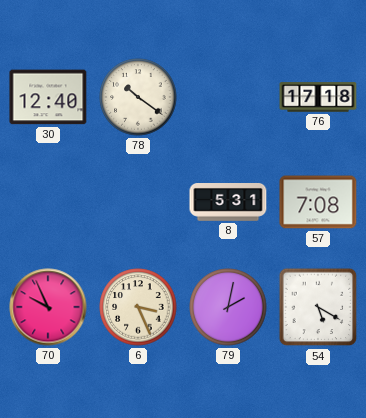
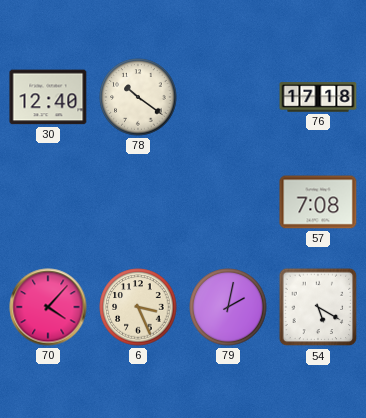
8: 5:31 -> none
70: 9:56 -> 4:07
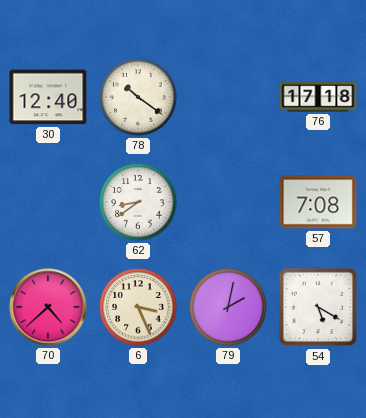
62: none -> 8:39
70: 4:07 -> 4:38
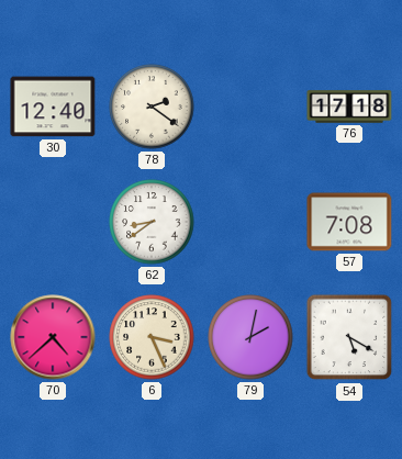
78: 10:21 -> 2:21
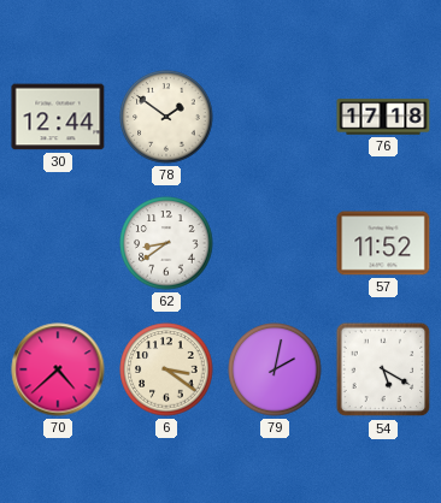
30: 12:40 -> 12:44
78: 2:21 -> 1:51
57: 7:08 -> 11:52
6: 3:26 -> 3:21
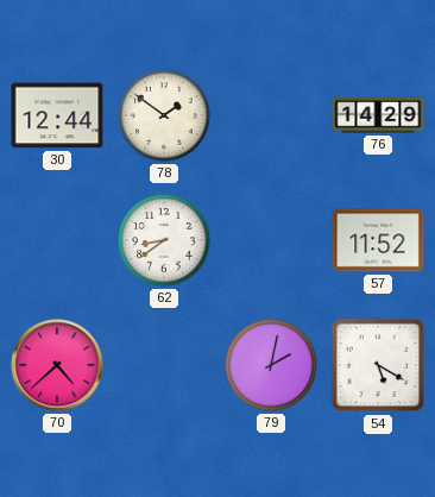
76: 17:18 -> 14:29
6: 3:21 -> none
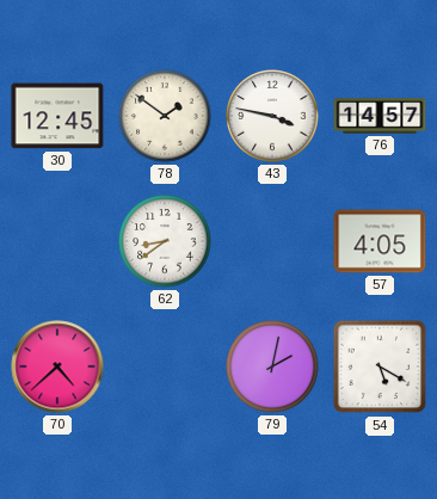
30: 12:44 -> 12:45
43: none -> 3:47
76: 14:29 -> 14:57
57: 11:52 -> 4:05
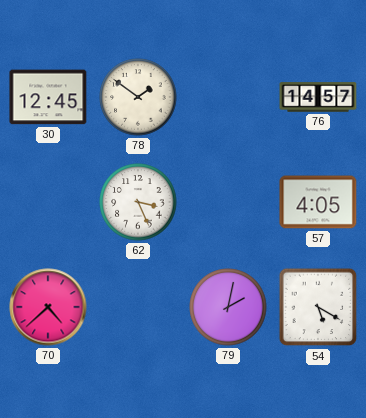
43: 3:47 -> none
62: 8:39 -> 3:26
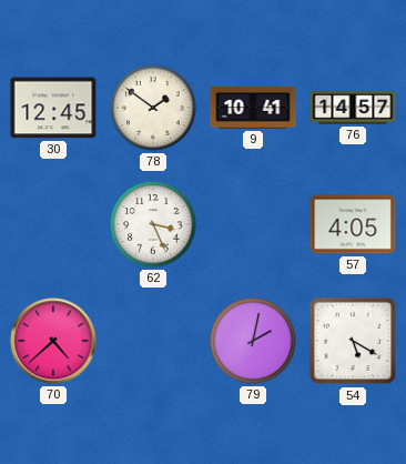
9: none -> 10:41
